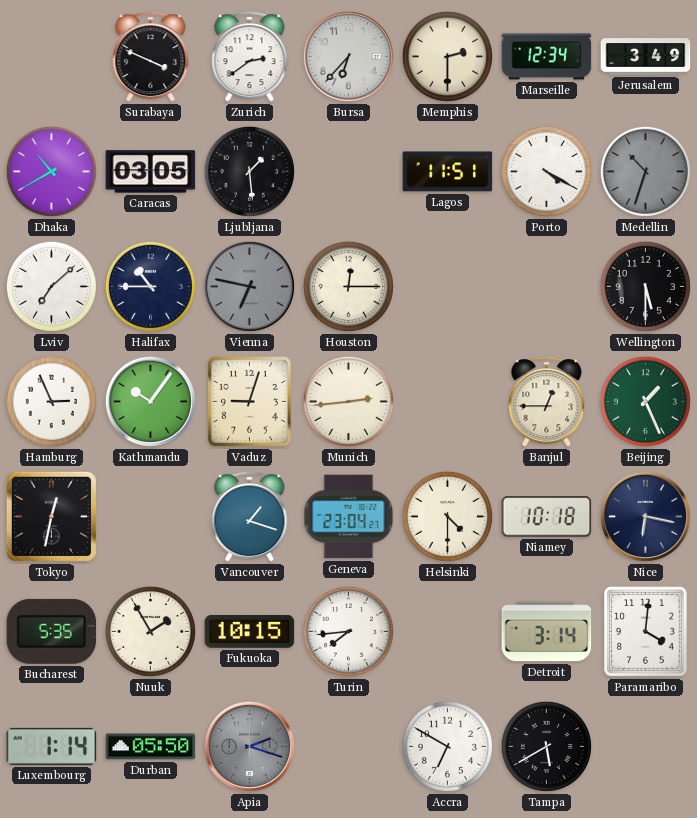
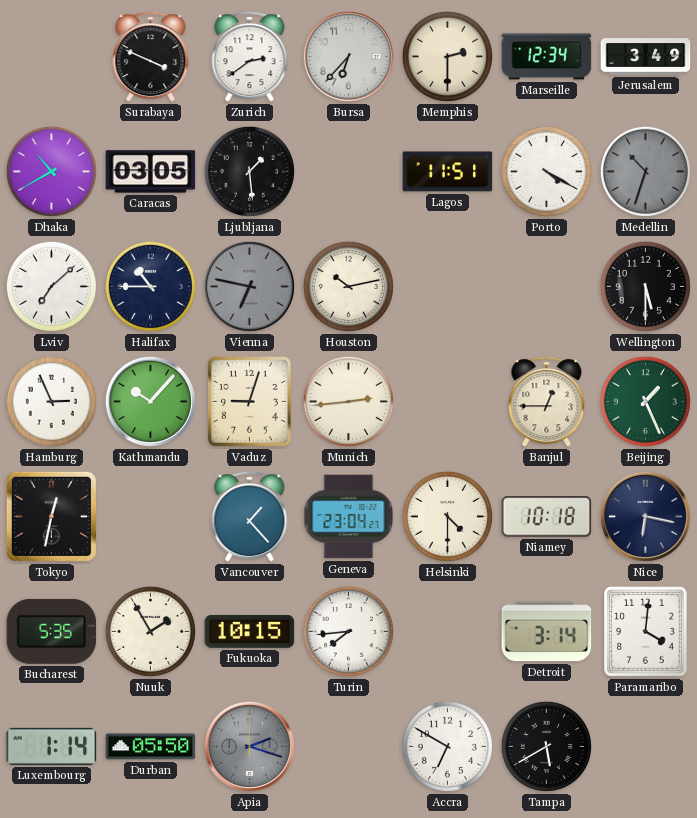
Houston: 12:15 -> 10:13
Kathmandu: 10:06 -> 10:07
Vancouver: 1:18 -> 1:23
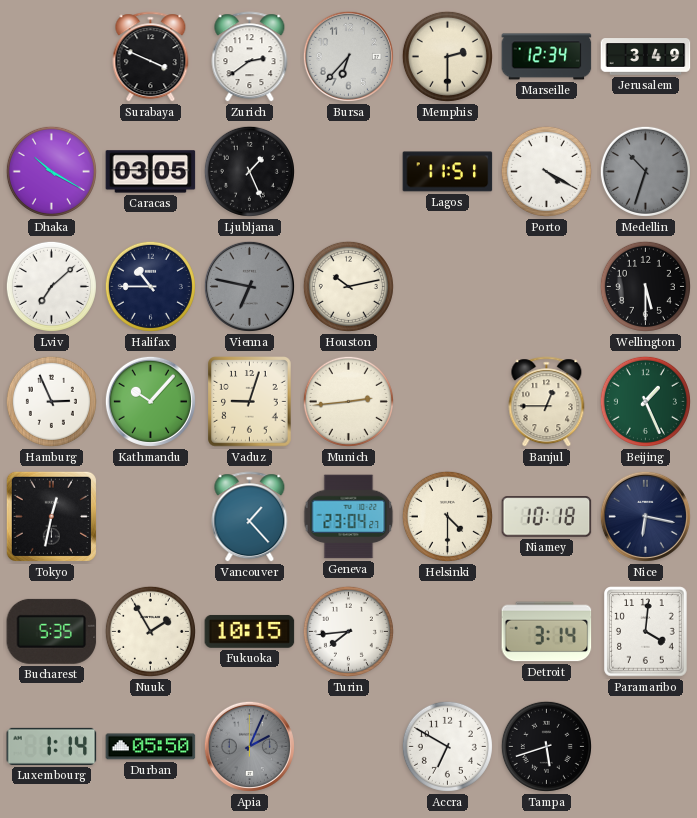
Dhaka: 10:40 -> 10:20
Ljubljana: 1:29 -> 1:26
Apia: 2:18 -> 2:04
Tampa: 5:40 -> 5:42
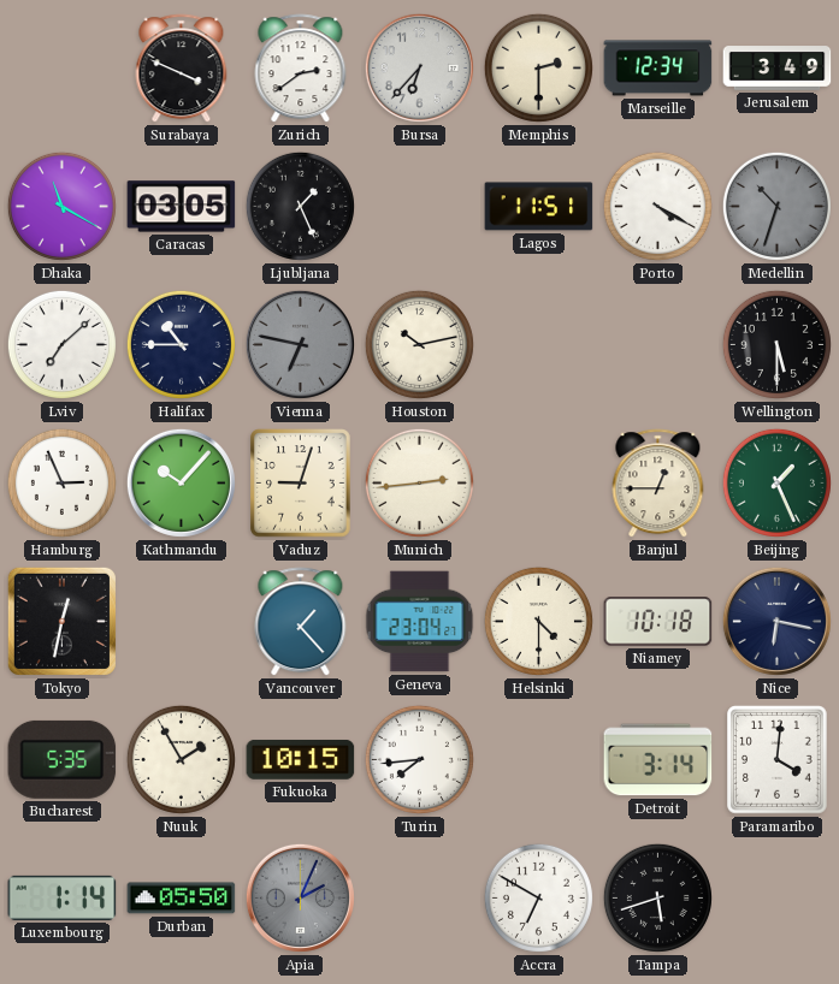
Dhaka: 10:20 -> 11:20
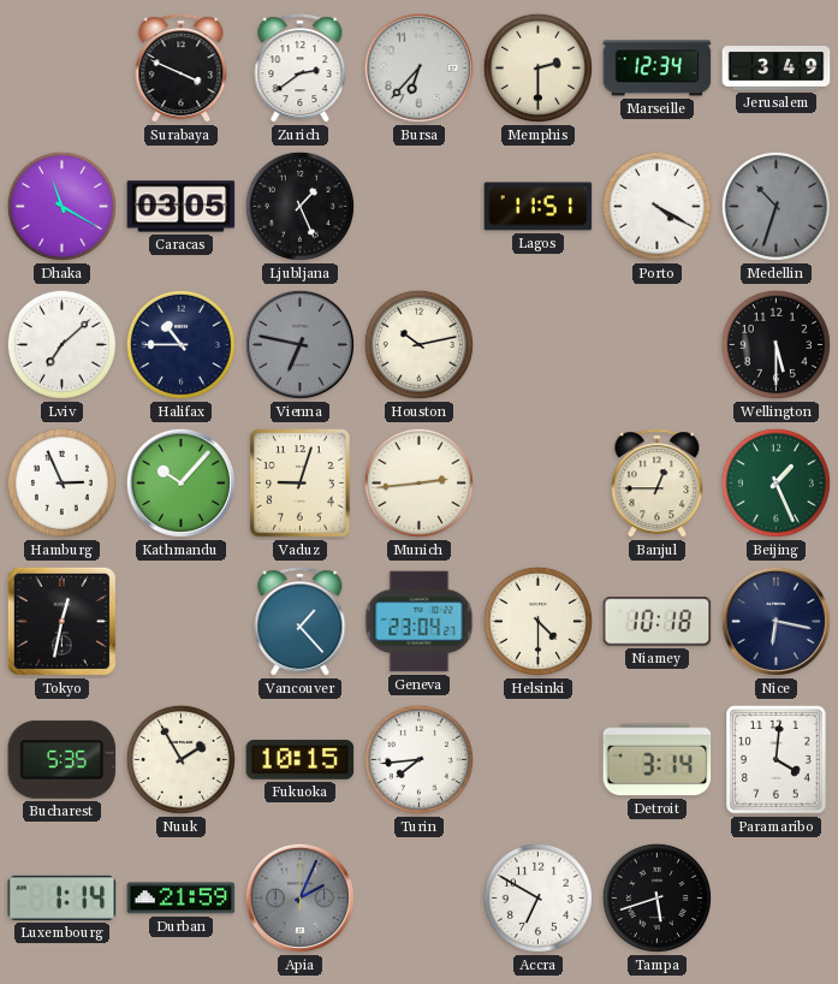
Durban: 05:50 -> 21:59
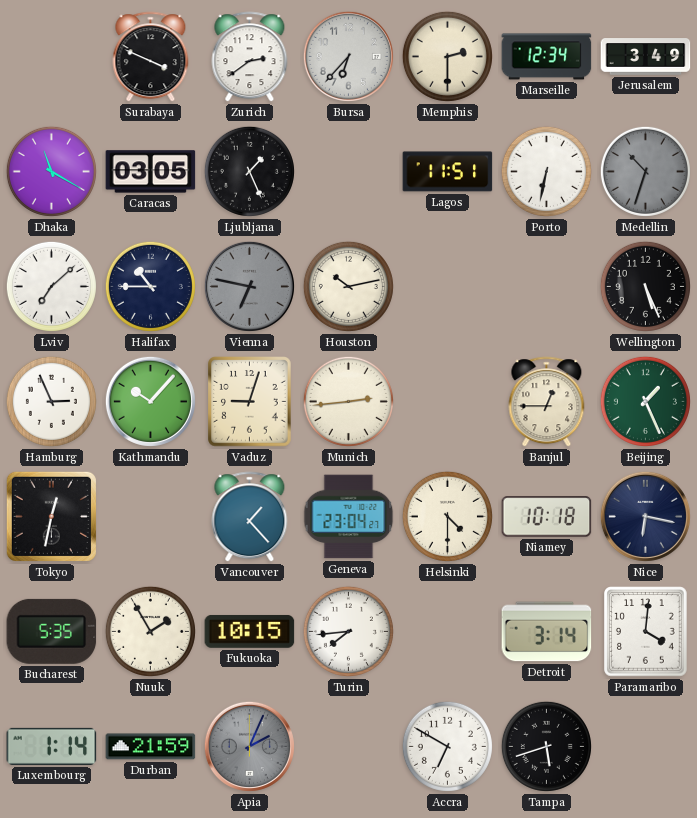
Porto: 4:20 -> 6:32
Wellington: 5:30 -> 5:26
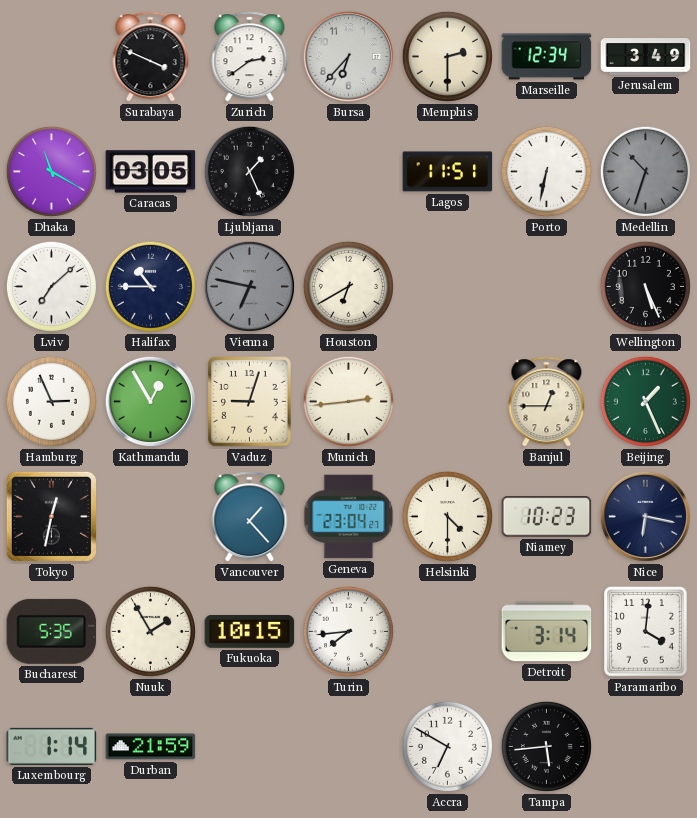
Houston: 10:13 -> 6:40
Kathmandu: 10:07 -> 12:55
Niamey: 10:18 -> 10:23
Apia: 2:04 -> none
Tampa: 5:42 -> 5:44
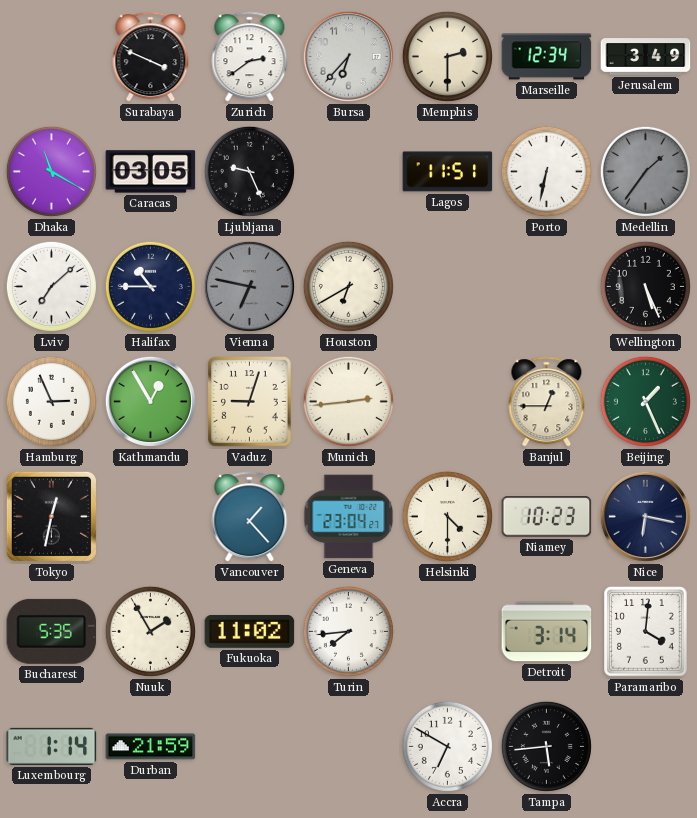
Ljubljana: 1:26 -> 9:26
Medellin: 10:33 -> 1:36
Fukuoka: 10:15 -> 11:02
